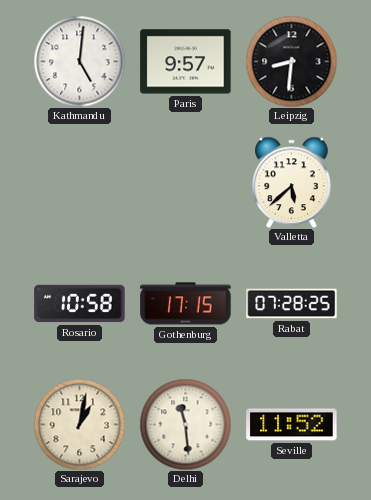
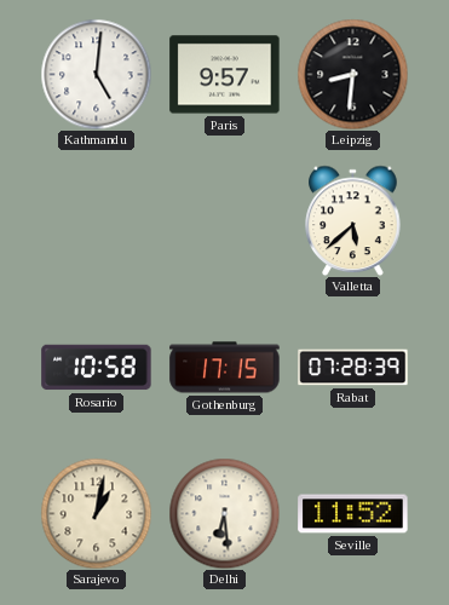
Rabat: 07:28:25 -> 07:28:39
Delhi: 11:29 -> 6:29
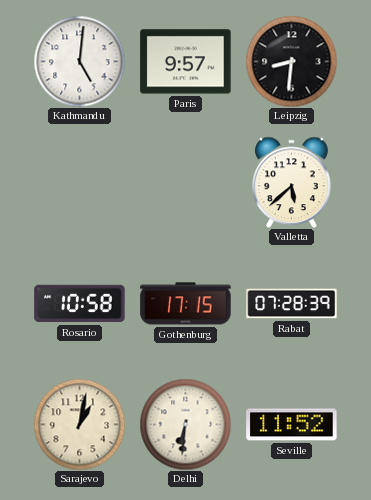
Delhi: 6:29 -> 6:31
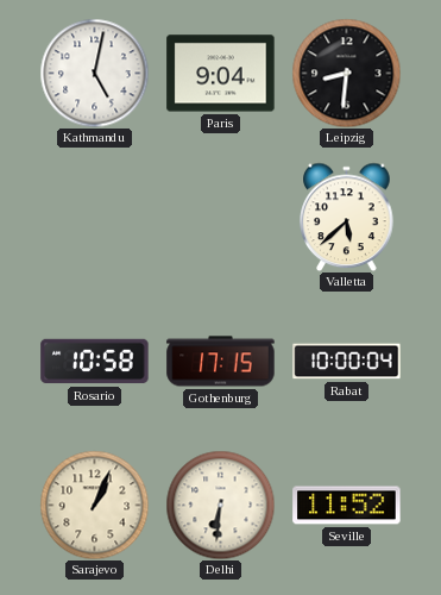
Kathmandu: 5:01 -> 5:02
Paris: 9:57 -> 9:04
Rabat: 07:28 -> 10:00
Sarajevo: 1:02 -> 1:04
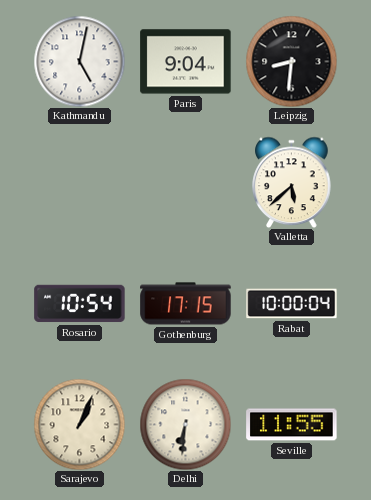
Rosario: 10:58 -> 10:54
Seville: 11:52 -> 11:55
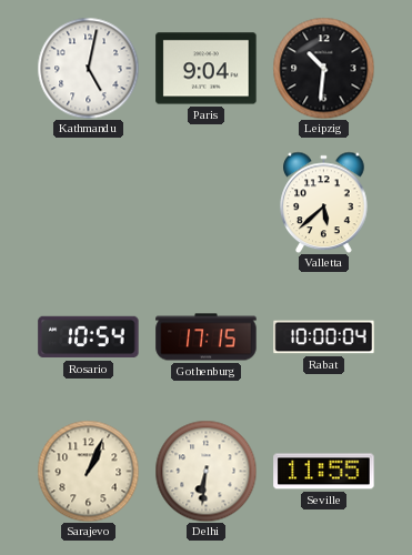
Leipzig: 8:31 -> 10:31
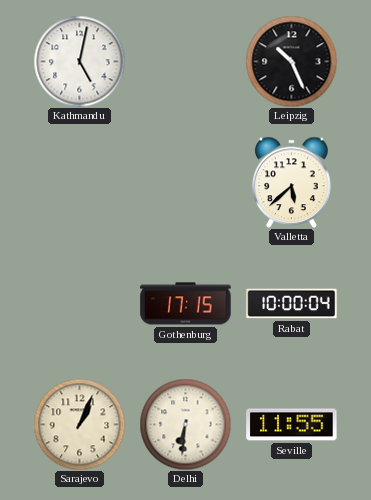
Paris: 9:04 -> none
Leipzig: 10:31 -> 10:26
Rosario: 10:54 -> none
